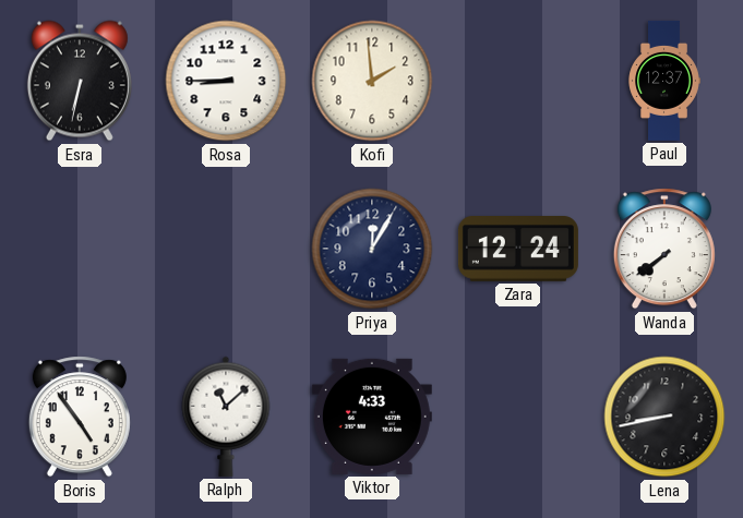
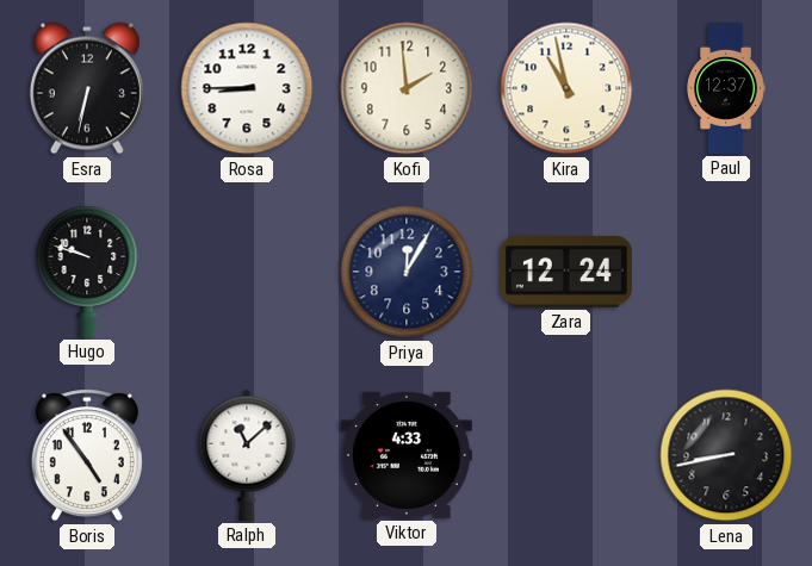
Kira: none -> 10:58
Hugo: none -> 9:48
Wanda: 7:39 -> none
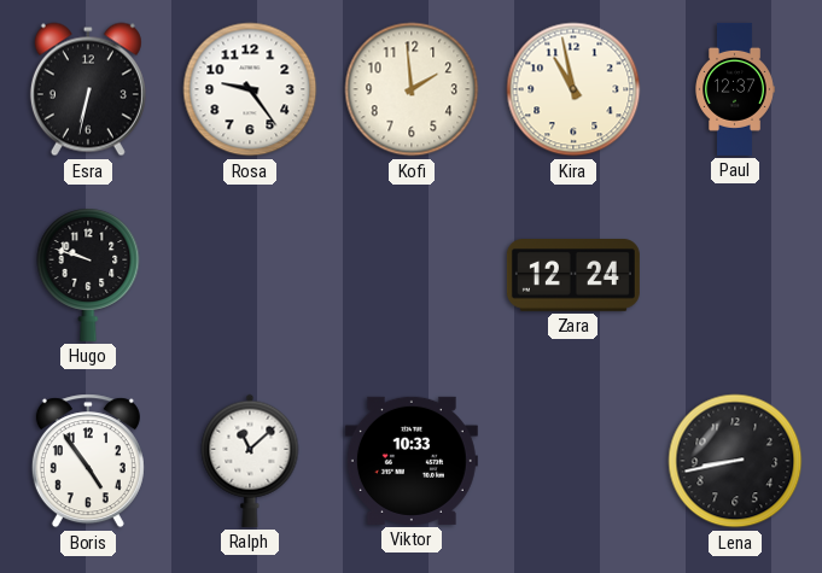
Rosa: 8:45 -> 9:24
Priya: 12:05 -> none
Viktor: 4:33 -> 10:33
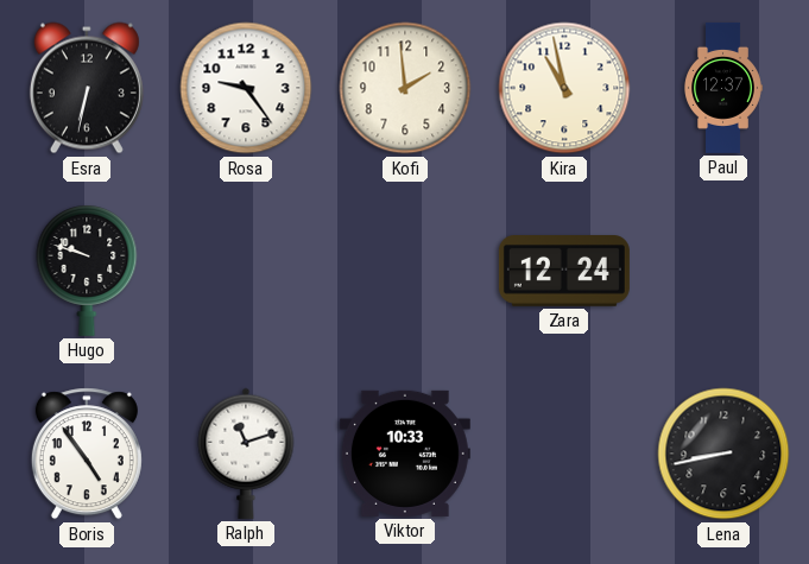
Ralph: 11:08 -> 11:12
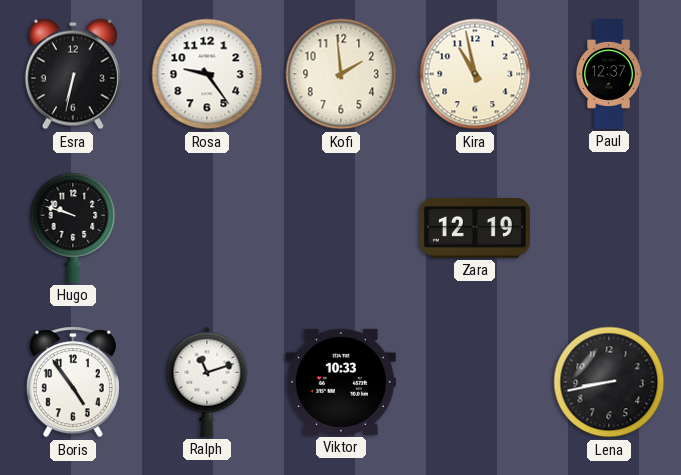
Zara: 12:24 -> 12:19
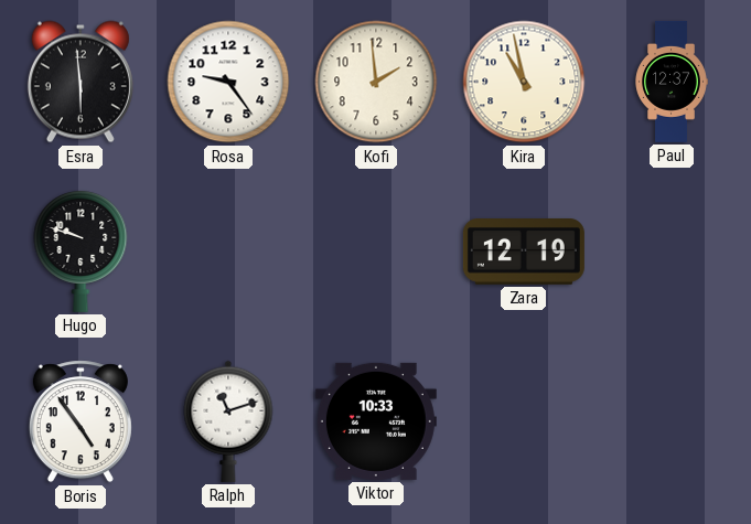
Esra: 6:32 -> 5:59
Lena: 8:43 -> none
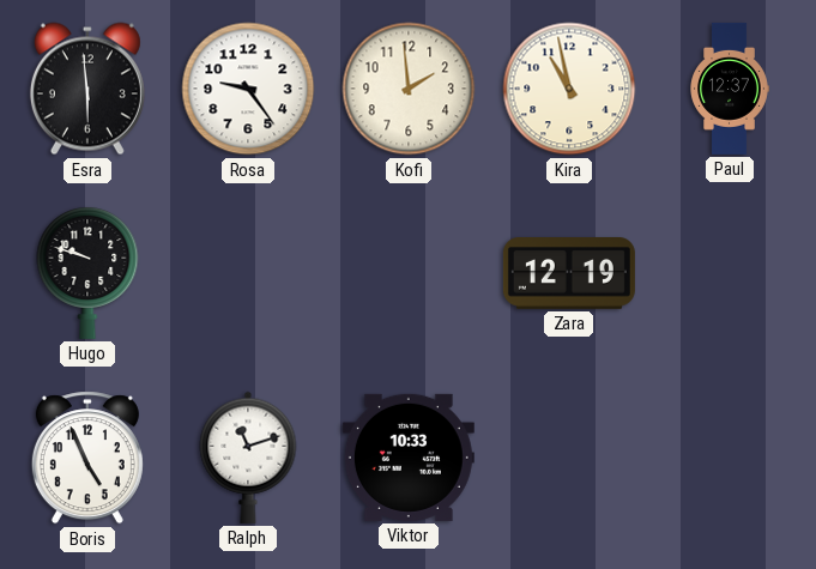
Boris: 4:54 -> 4:56
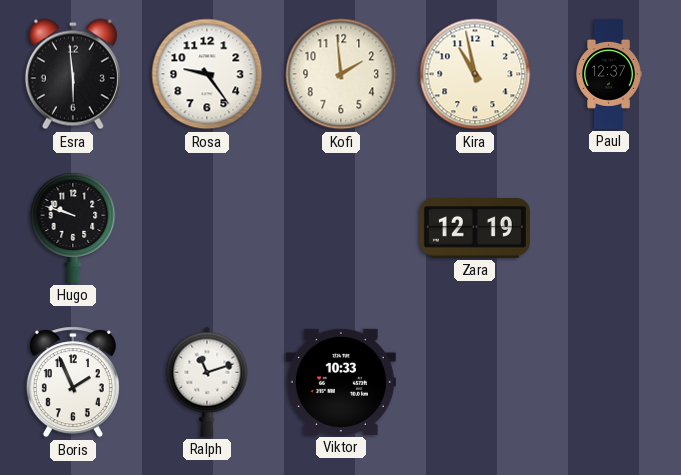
Boris: 4:56 -> 1:56
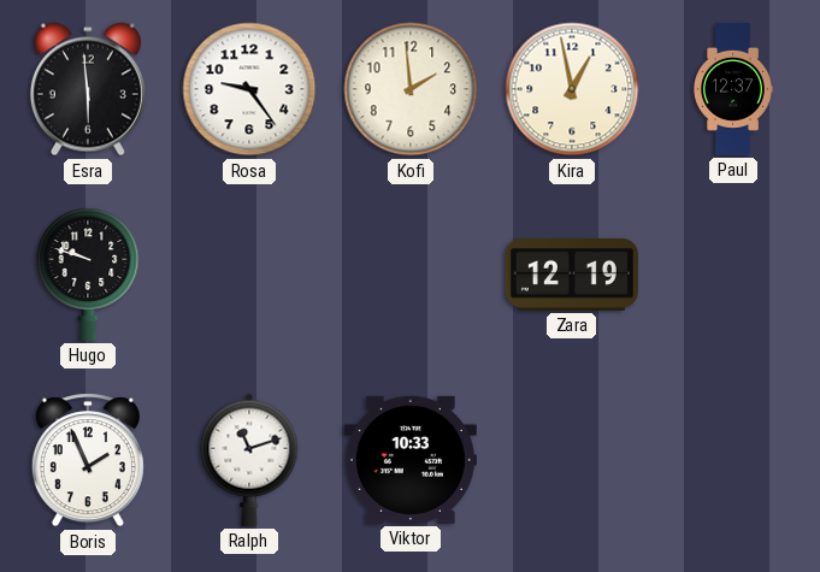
Kira: 10:58 -> 12:58
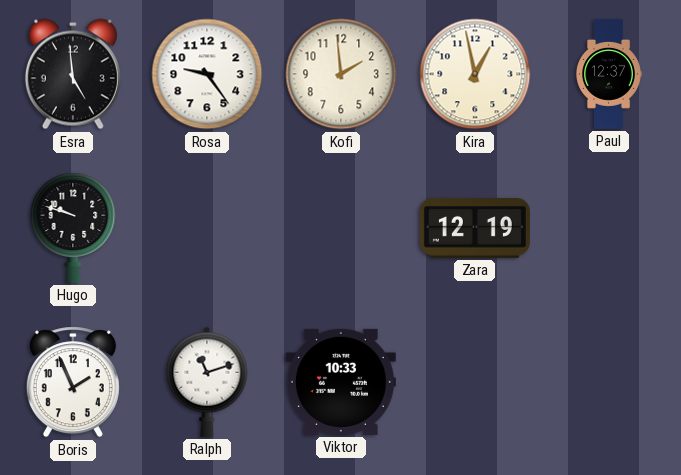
Esra: 5:59 -> 4:59
